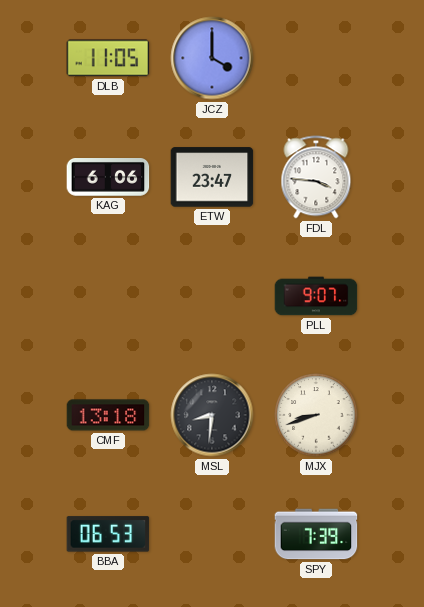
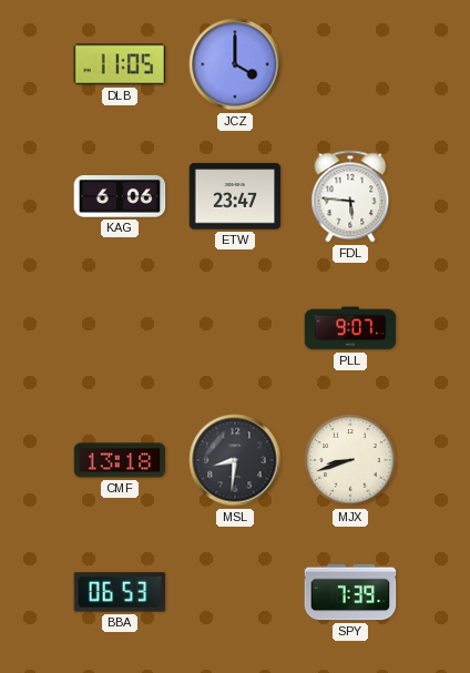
FDL: 3:46 -> 5:46
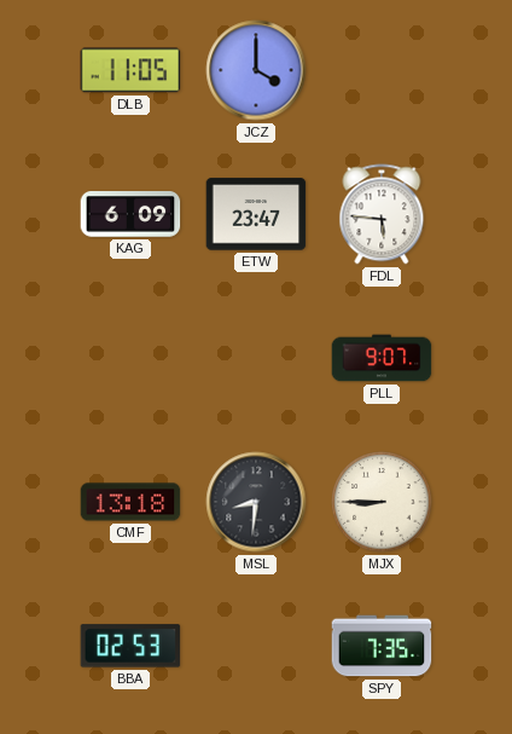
KAG: 6:06 -> 6:09
MJX: 8:42 -> 8:45
BBA: 06:53 -> 02:53
SPY: 7:39 -> 7:35
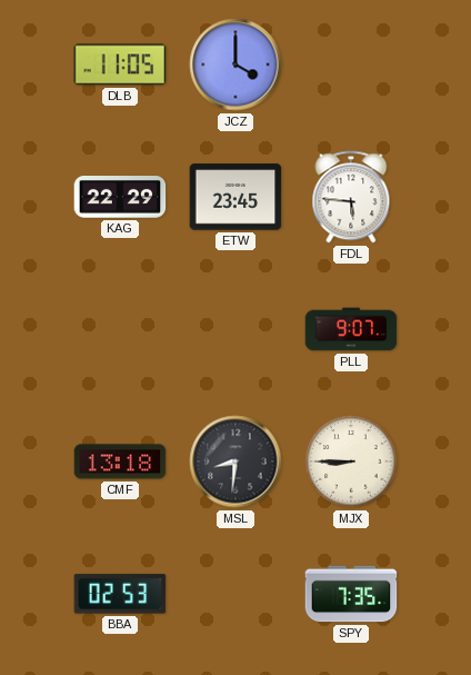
KAG: 6:09 -> 22:29
ETW: 23:47 -> 23:45
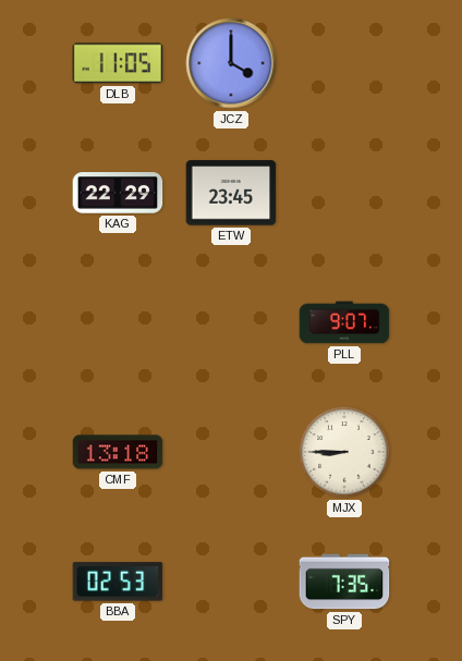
FDL: 5:46 -> none
MSL: 8:31 -> none
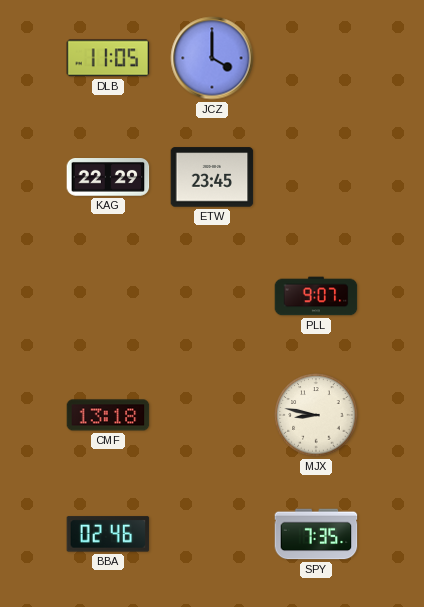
MJX: 8:45 -> 8:47
BBA: 02:53 -> 02:46
